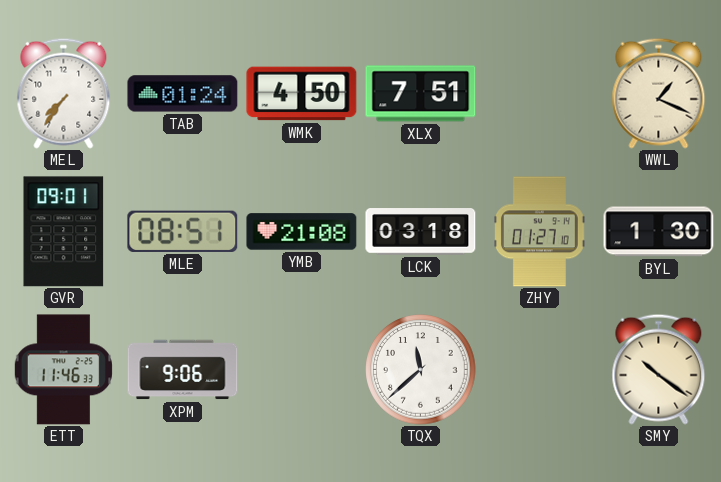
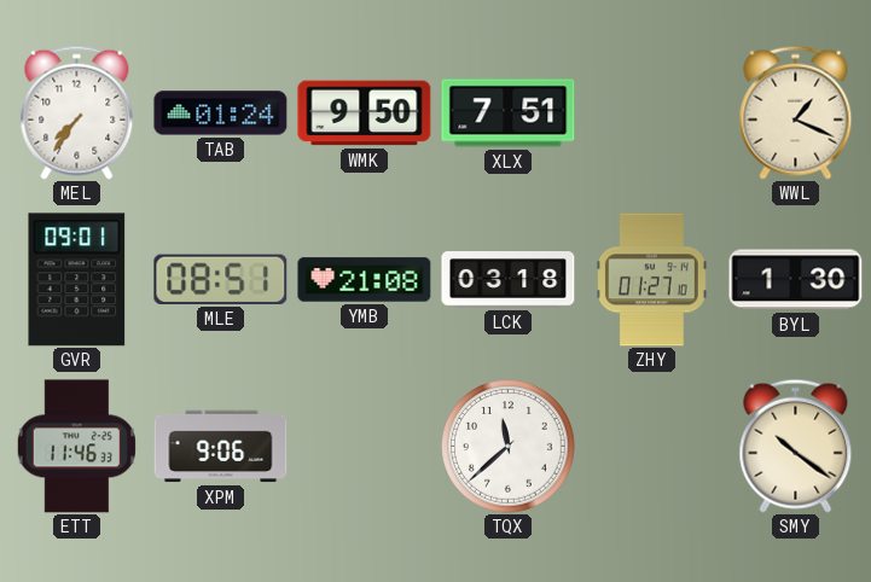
WMK: 4:50 -> 9:50
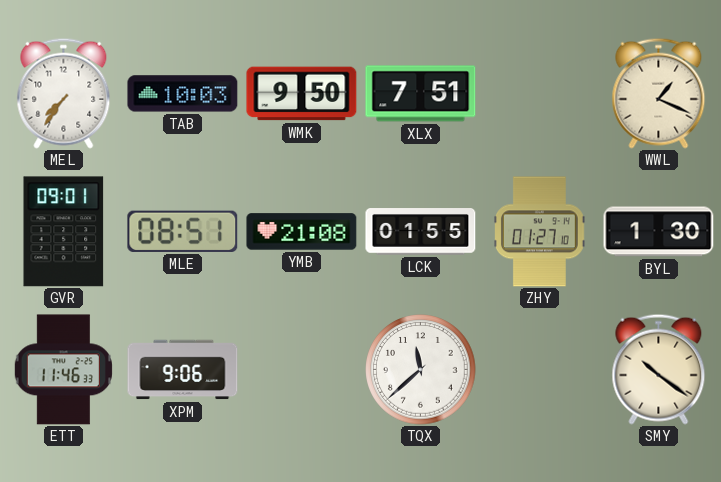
TAB: 01:24 -> 10:03
LCK: 03:18 -> 01:55
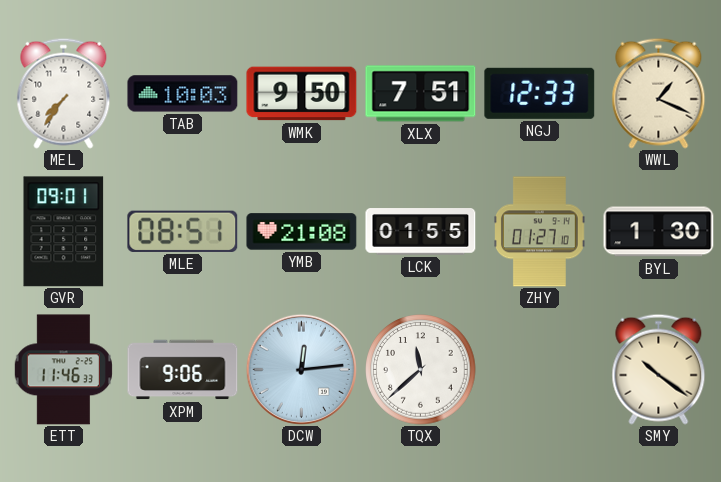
NGJ: none -> 12:33
DCW: none -> 12:14
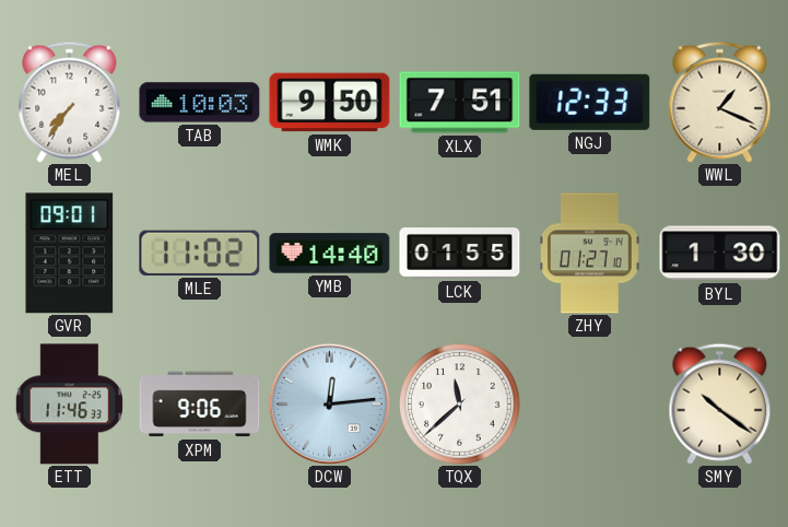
MLE: 08:51 -> 11:02
YMB: 21:08 -> 14:40
